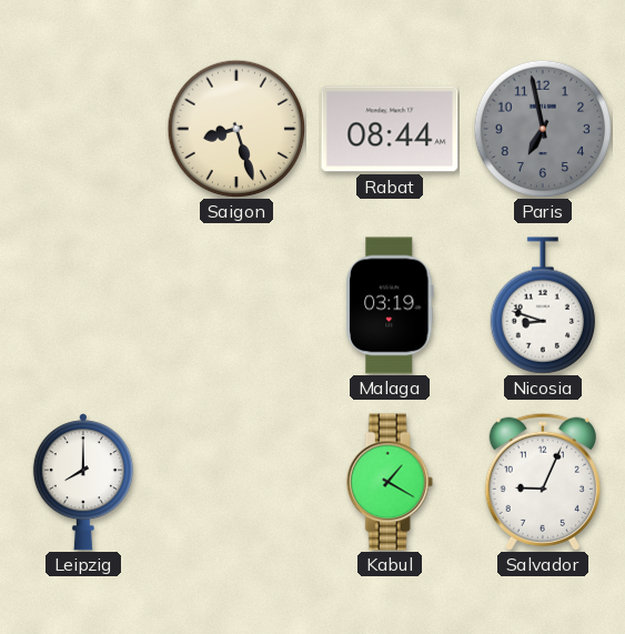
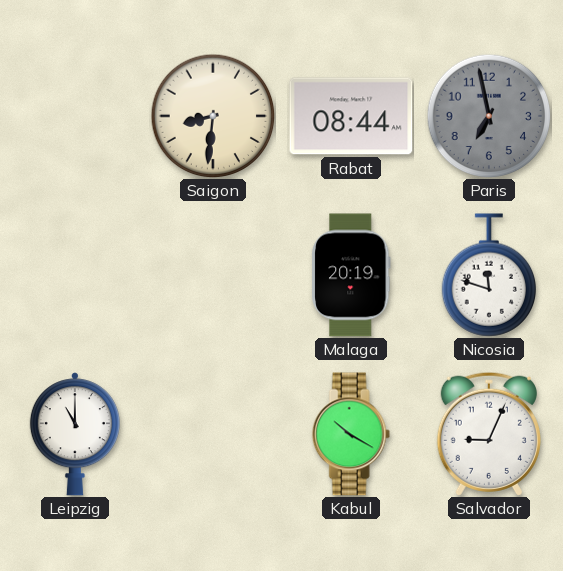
Saigon: 8:27 -> 8:31
Malaga: 03:19 -> 20:19
Nicosia: 8:48 -> 11:48
Leipzig: 8:00 -> 11:00
Kabul: 1:20 -> 10:20
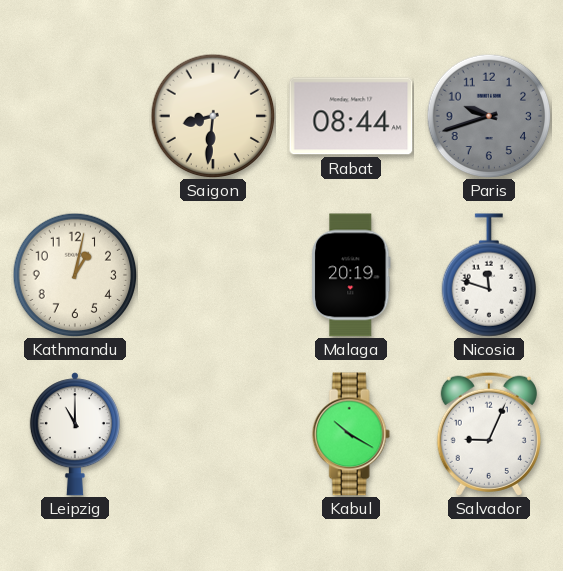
Paris: 6:58 -> 9:42
Kathmandu: none -> 1:02
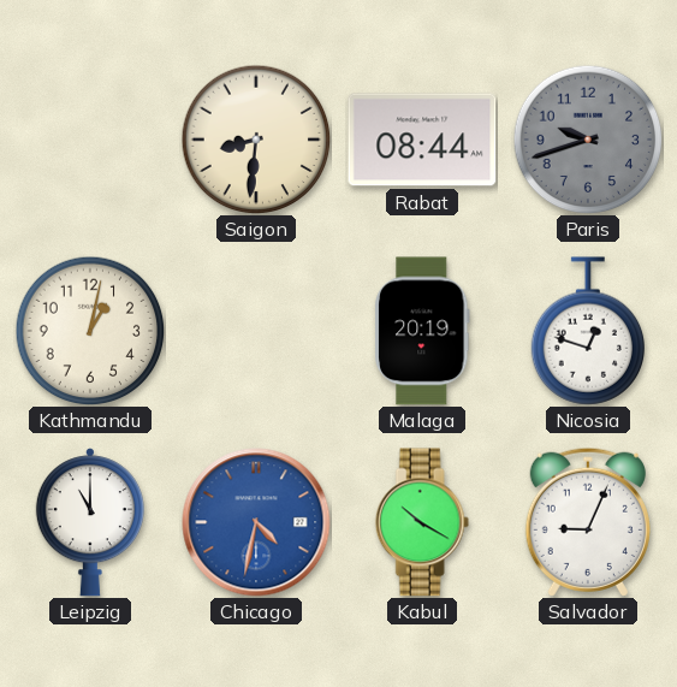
Nicosia: 11:48 -> 12:48
Chicago: none -> 4:32
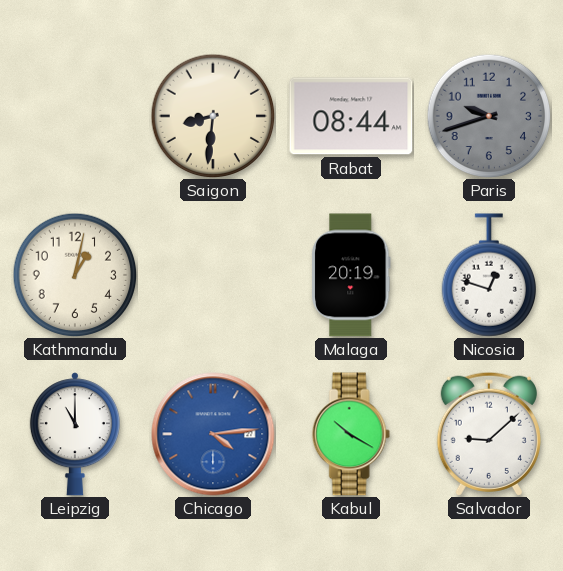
Chicago: 4:32 -> 4:14
Salvador: 9:04 -> 9:08
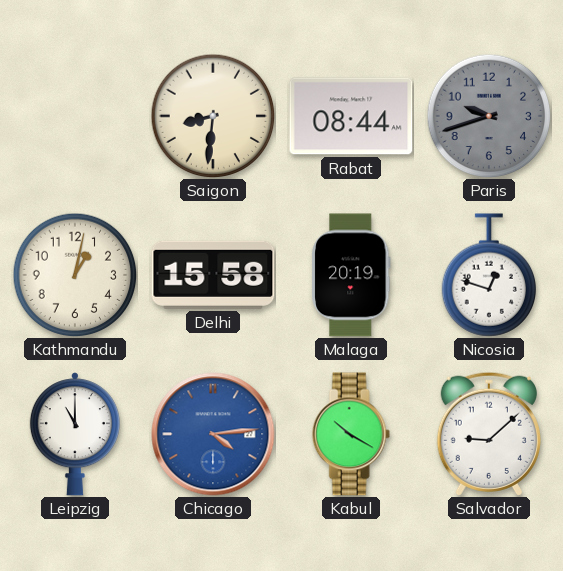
Delhi: none -> 15:58
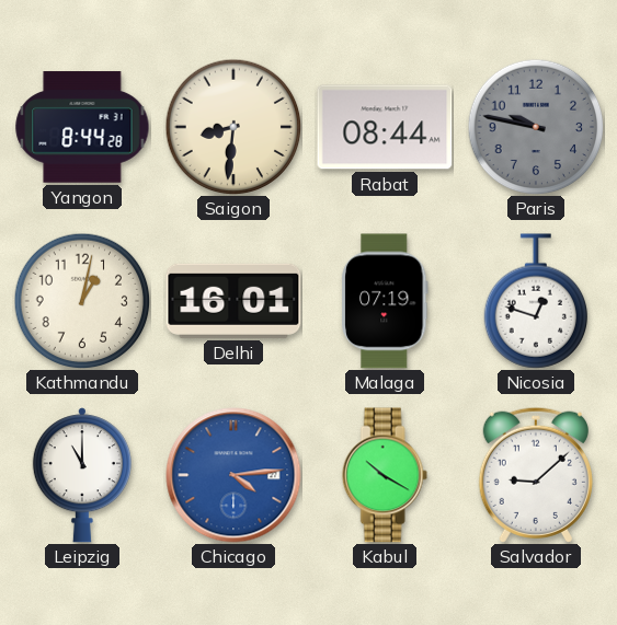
Yangon: none -> 8:44
Paris: 9:42 -> 9:47
Delhi: 15:58 -> 16:01
Malaga: 20:19 -> 07:19
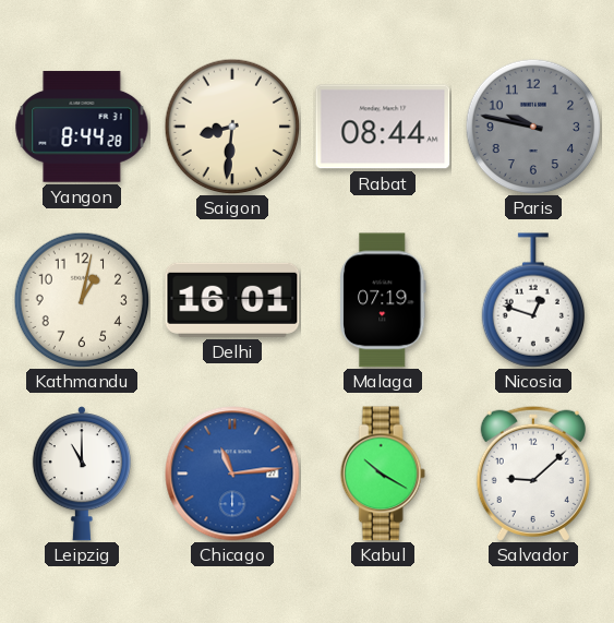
Chicago: 4:14 -> 11:14
